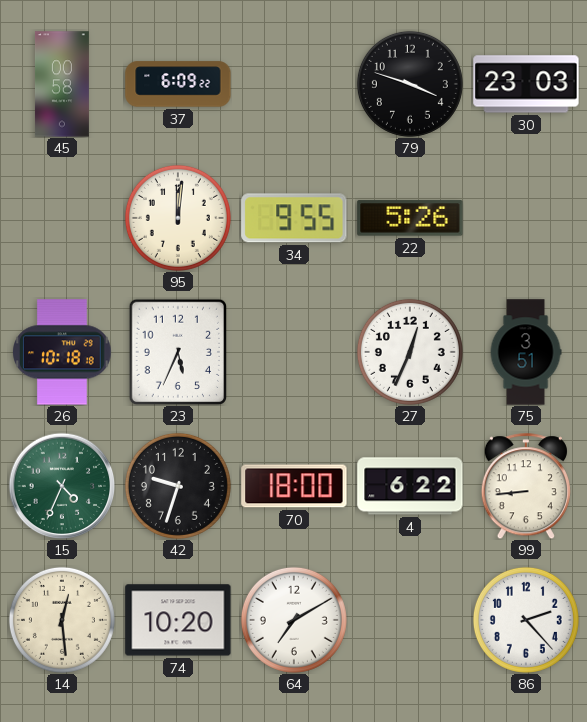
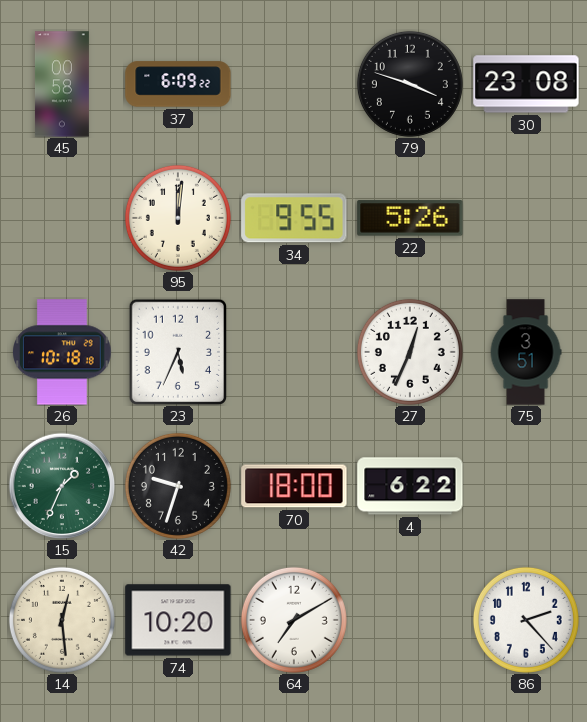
30: 23:03 -> 23:08
15: 4:34 -> 1:34
99: 8:44 -> none
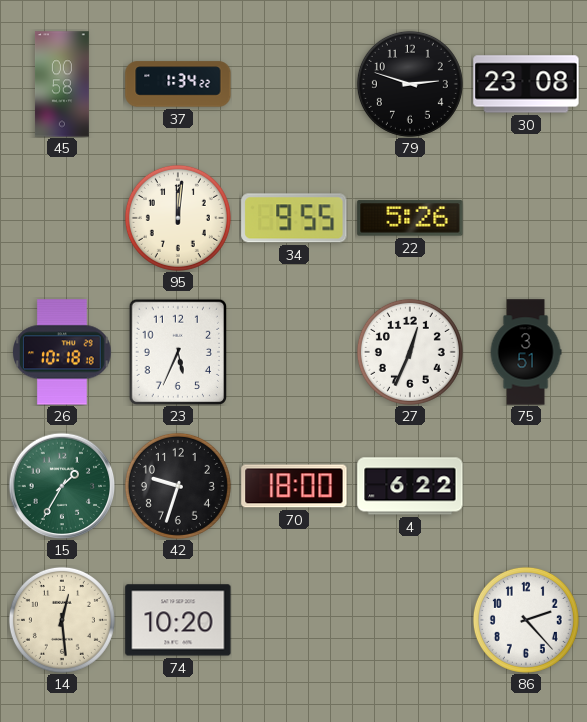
37: 6:09 -> 1:34
79: 3:48 -> 2:48
15: 1:34 -> 1:35
64: 7:10 -> none
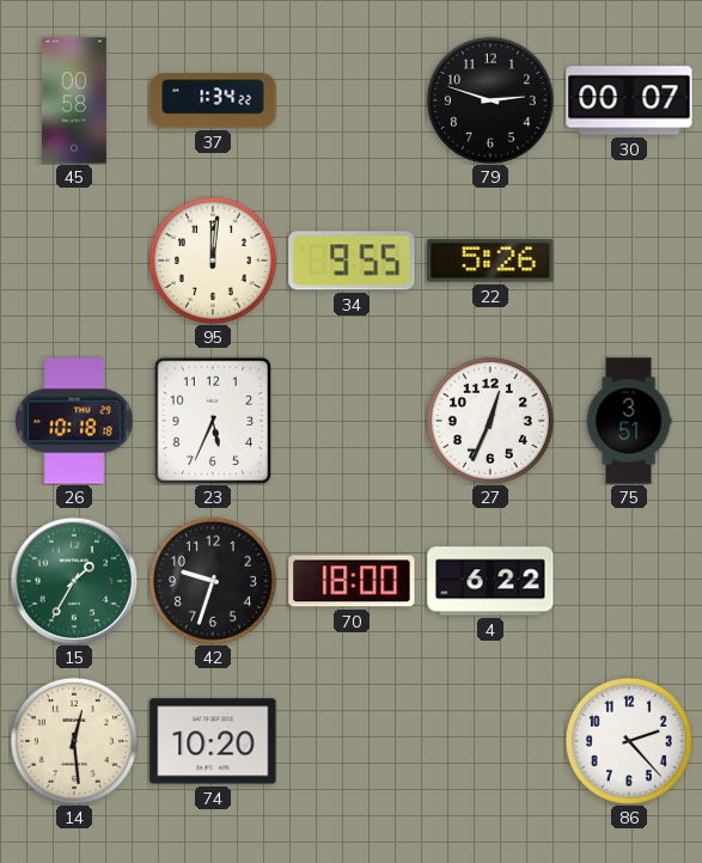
30: 23:08 -> 00:07
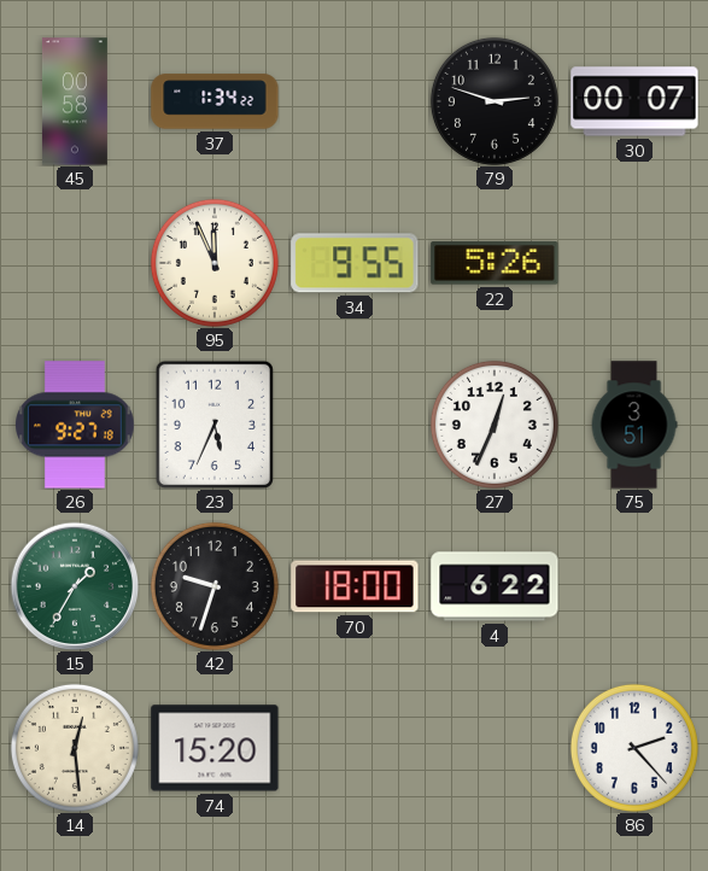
95: 12:01 -> 11:56
26: 10:18 -> 9:27
74: 10:20 -> 15:20
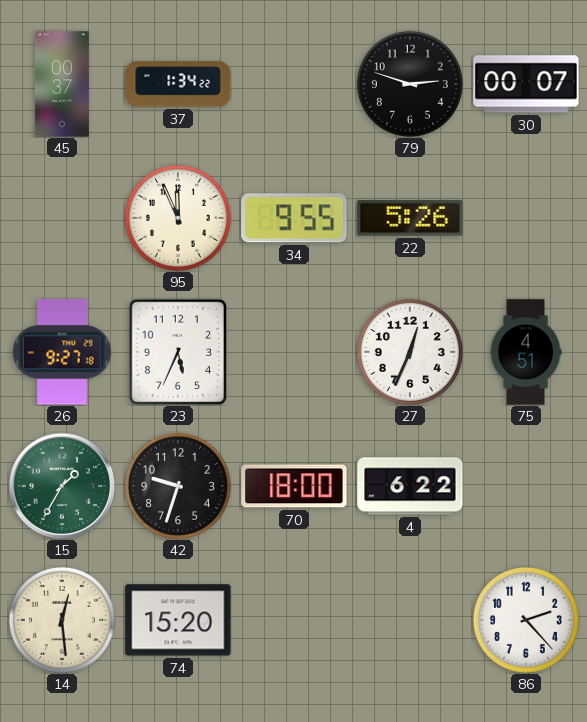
45: 00:58 -> 00:37
75: 3:51 -> 4:51
